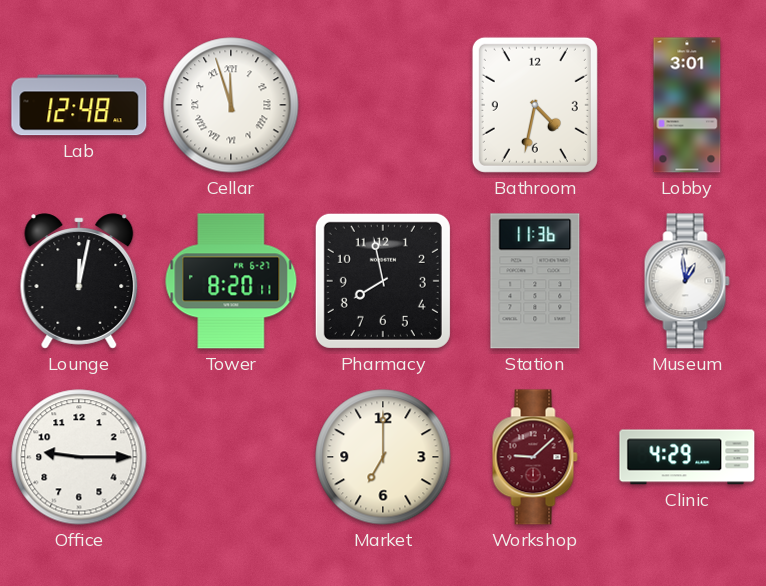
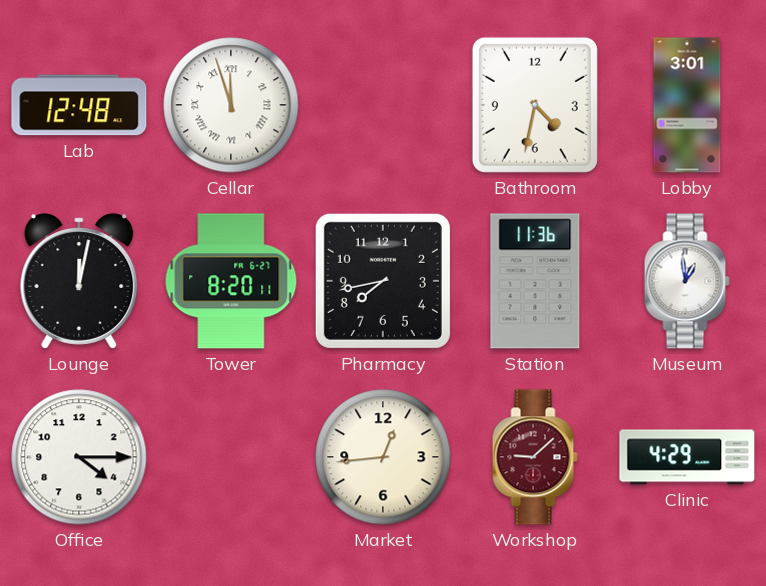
Pharmacy: 7:58 -> 7:43
Office: 9:15 -> 4:15
Market: 7:00 -> 12:44
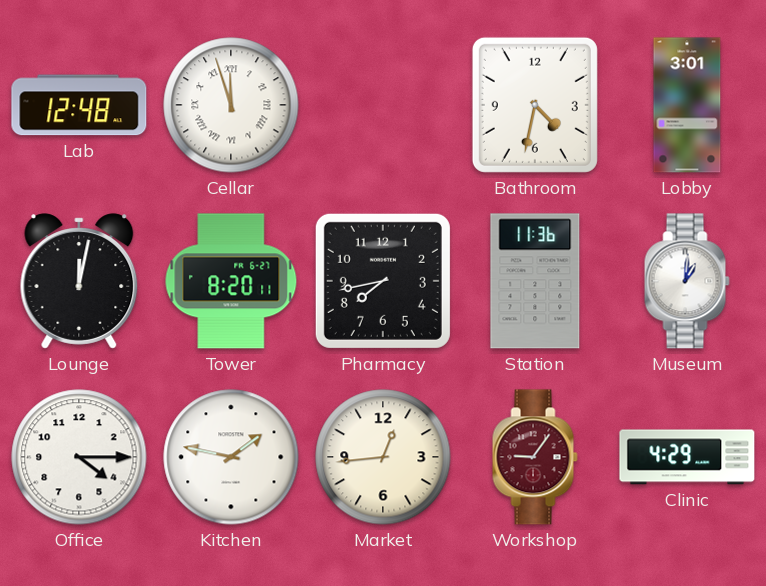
Museum: 12:59 -> 1:01
Kitchen: none -> 1:47
Workshop: 9:08 -> 9:06
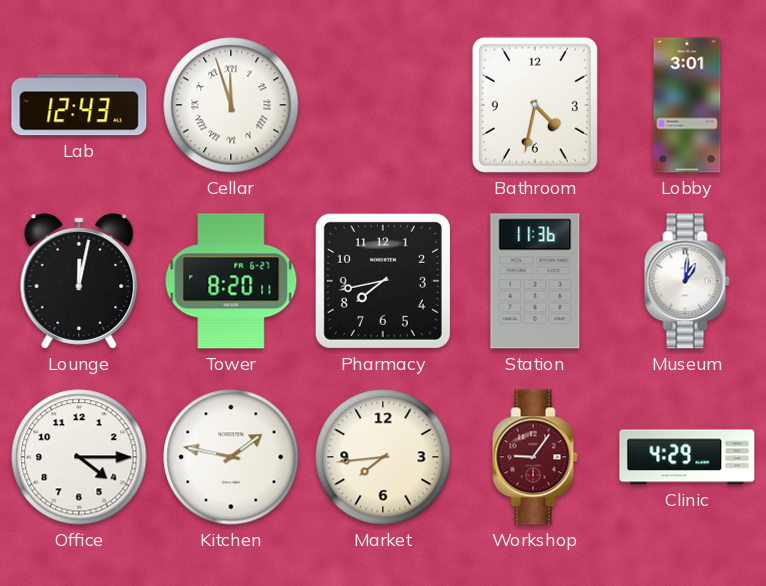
Lab: 12:48 -> 12:43
Market: 12:44 -> 7:44
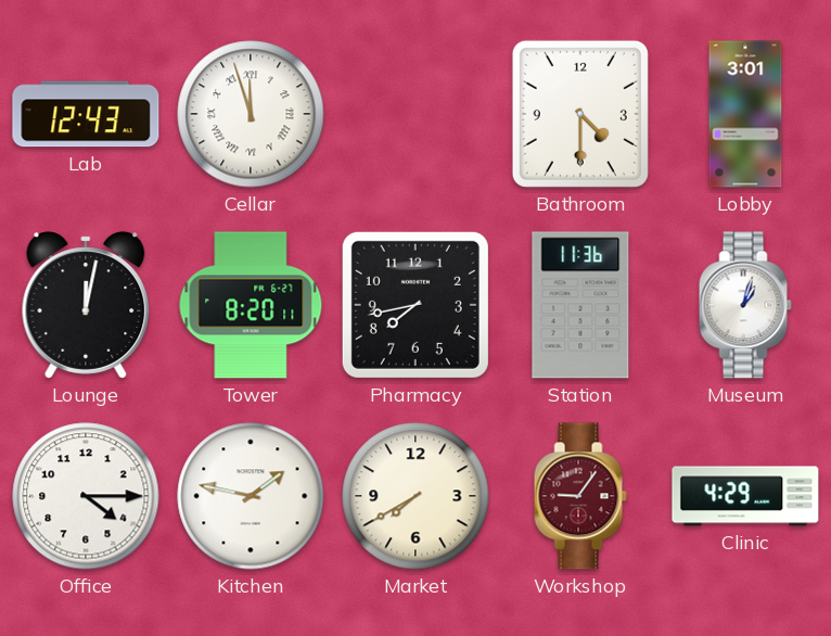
Bathroom: 4:32 -> 4:30
Museum: 1:01 -> 1:03
Market: 7:44 -> 7:40
